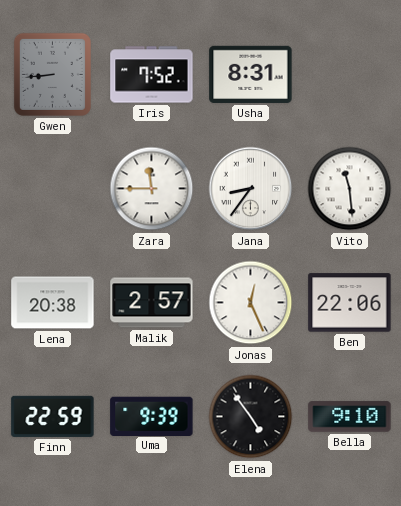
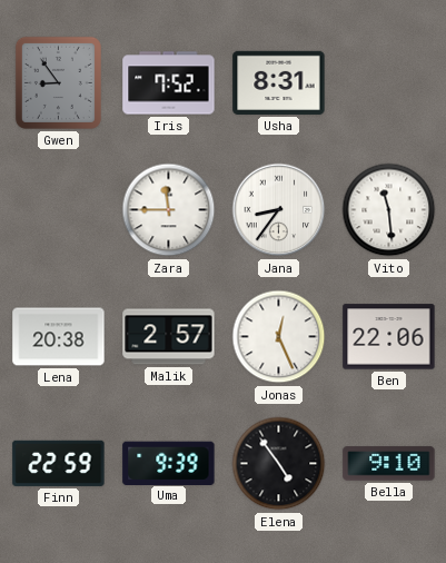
Gwen: 8:44 -> 8:54
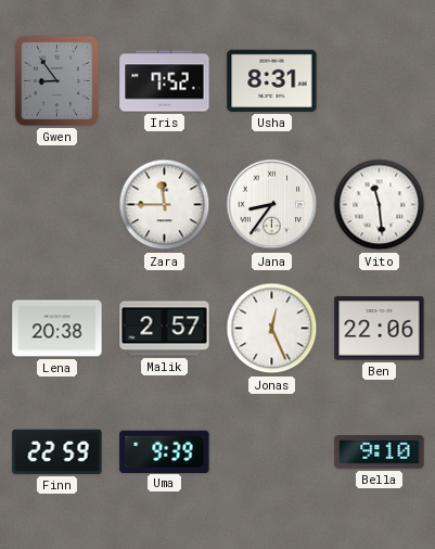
Elena: 4:54 -> none
